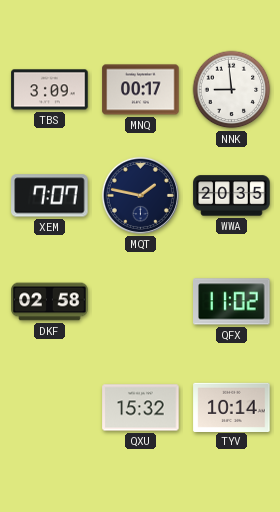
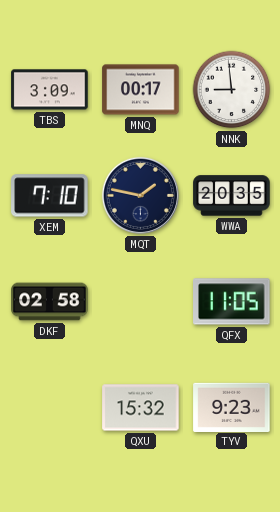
XEM: 7:07 -> 7:10
QFX: 11:02 -> 11:05
TYV: 10:14 -> 9:23
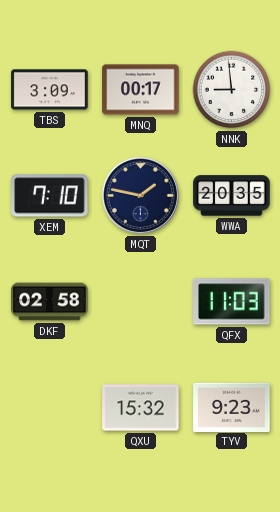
QFX: 11:05 -> 11:03
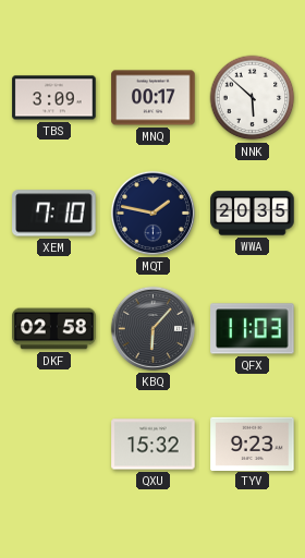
NNK: 8:59 -> 5:52
KBQ: none -> 6:07
